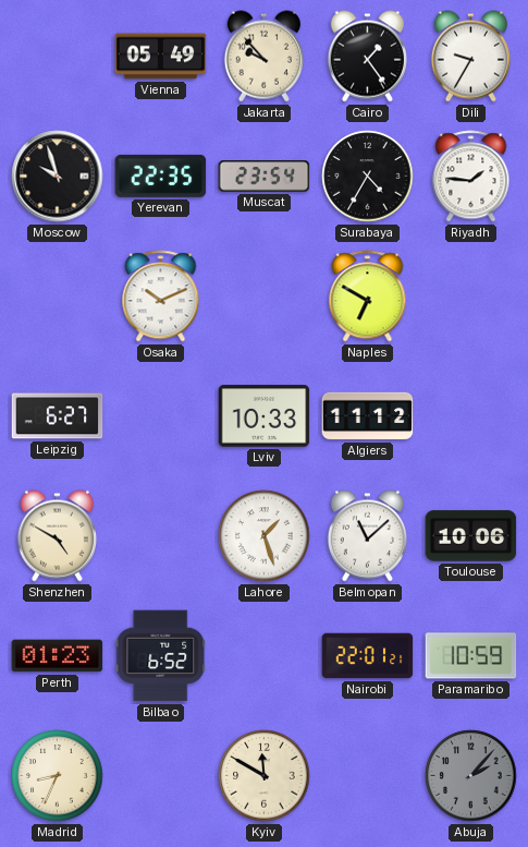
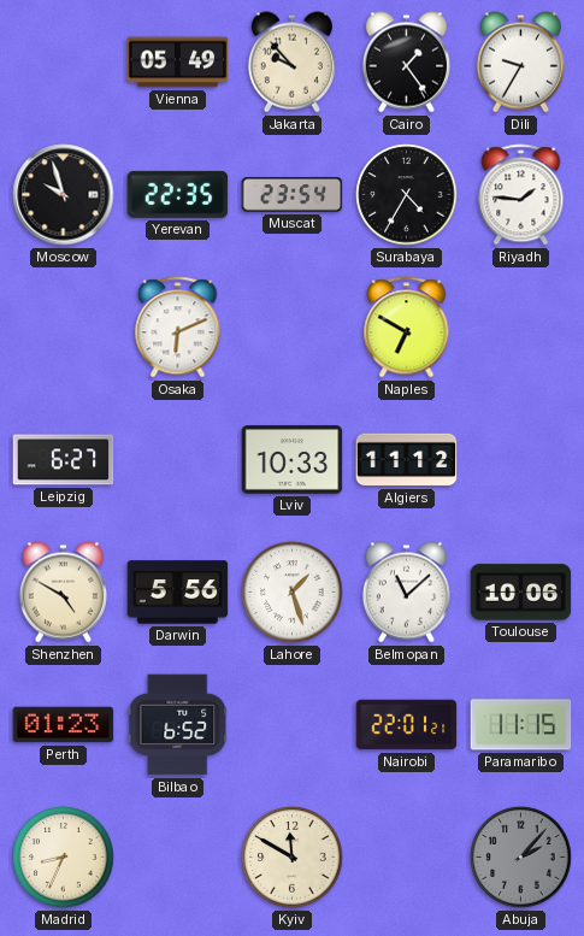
Osaka: 10:11 -> 6:11
Darwin: none -> 5:56
Paramaribo: 10:59 -> 11:15
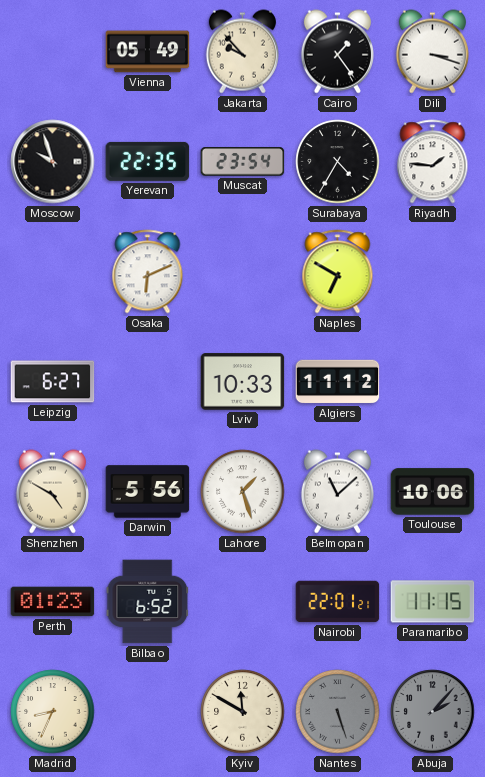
Dili: 9:35 -> 3:18
Nantes: none -> 5:27
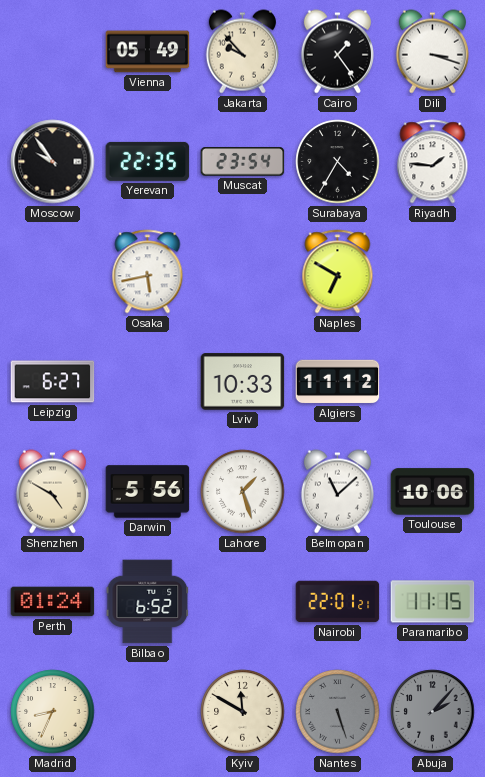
Moscow: 9:57 -> 9:54
Osaka: 6:11 -> 5:43
Perth: 01:23 -> 01:24
